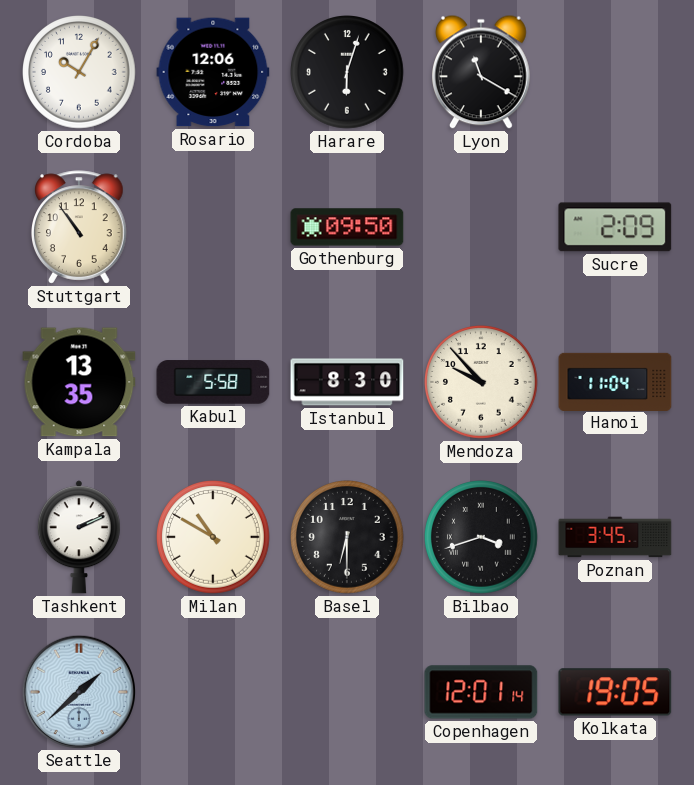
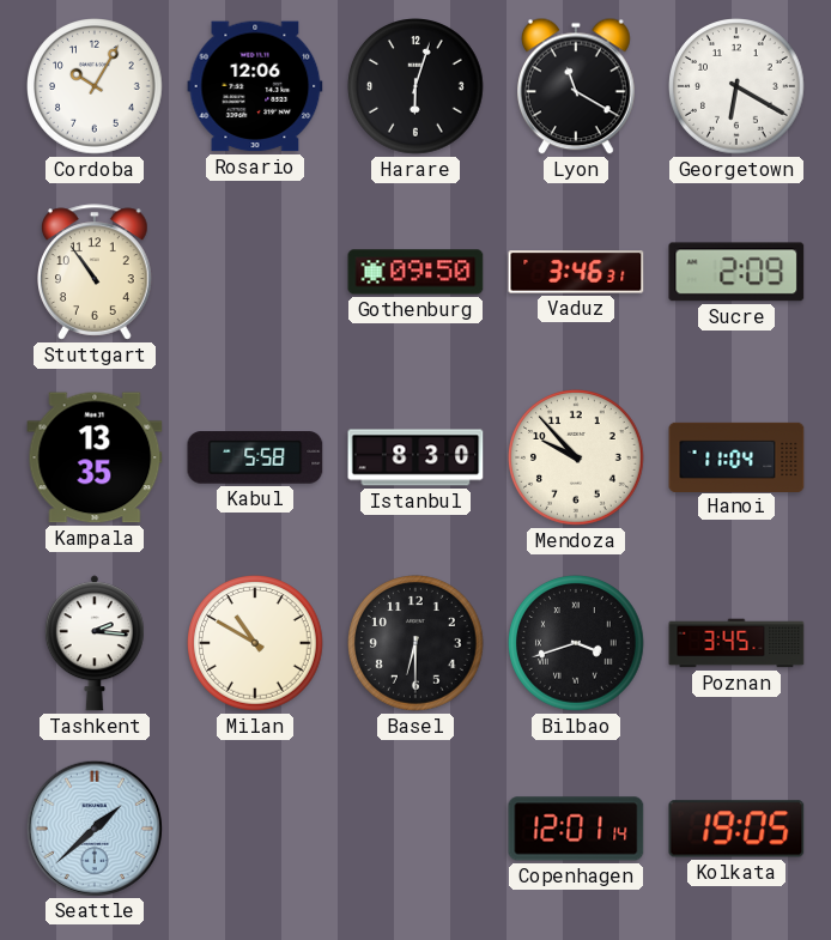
Georgetown: none -> 6:20
Vaduz: none -> 3:46
Tashkent: 2:11 -> 2:16
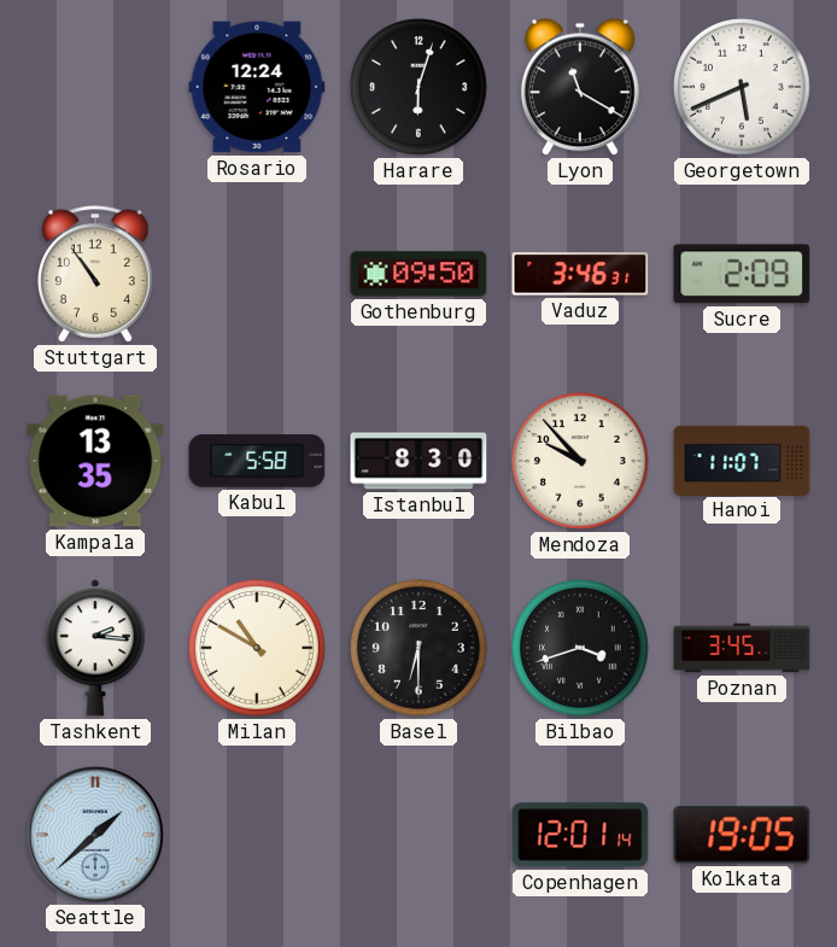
Cordoba: 10:05 -> none
Rosario: 12:06 -> 12:24
Georgetown: 6:20 -> 5:41
Hanoi: 11:04 -> 11:07
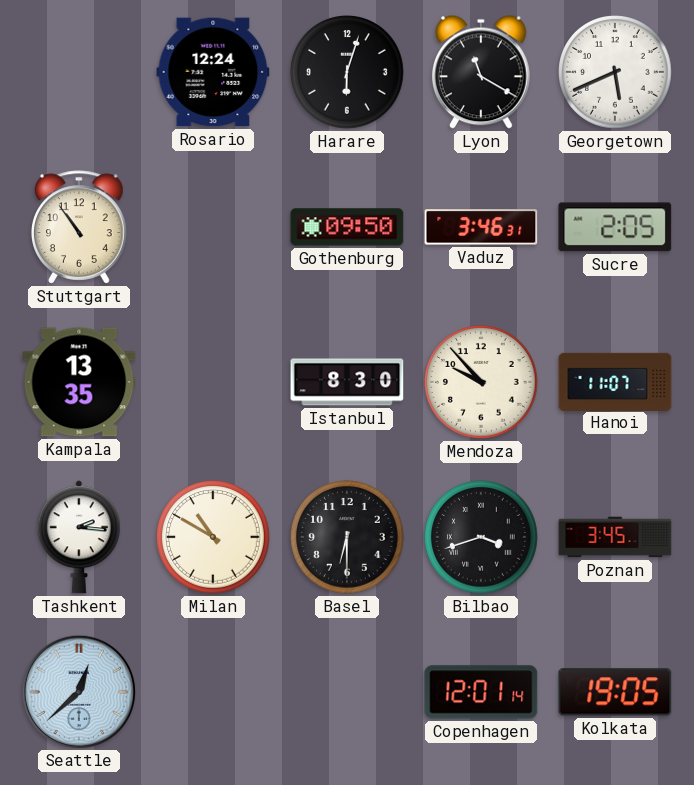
Sucre: 2:09 -> 2:05
Kabul: 5:58 -> none
Seattle: 1:38 -> 12:38
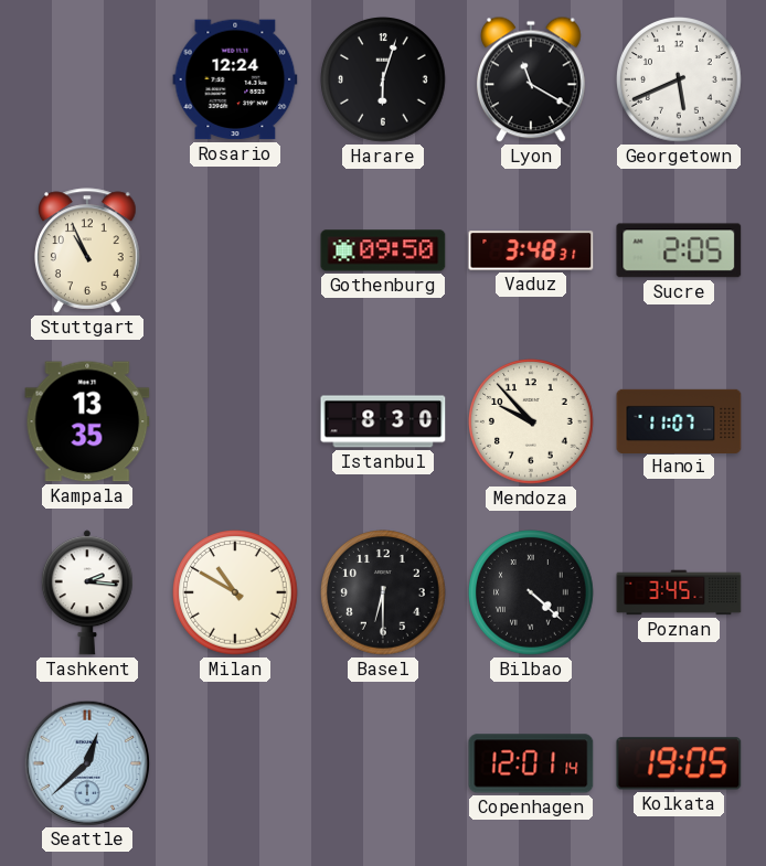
Stuttgart: 10:54 -> 10:56
Vaduz: 3:46 -> 3:48
Bilbao: 3:42 -> 4:22
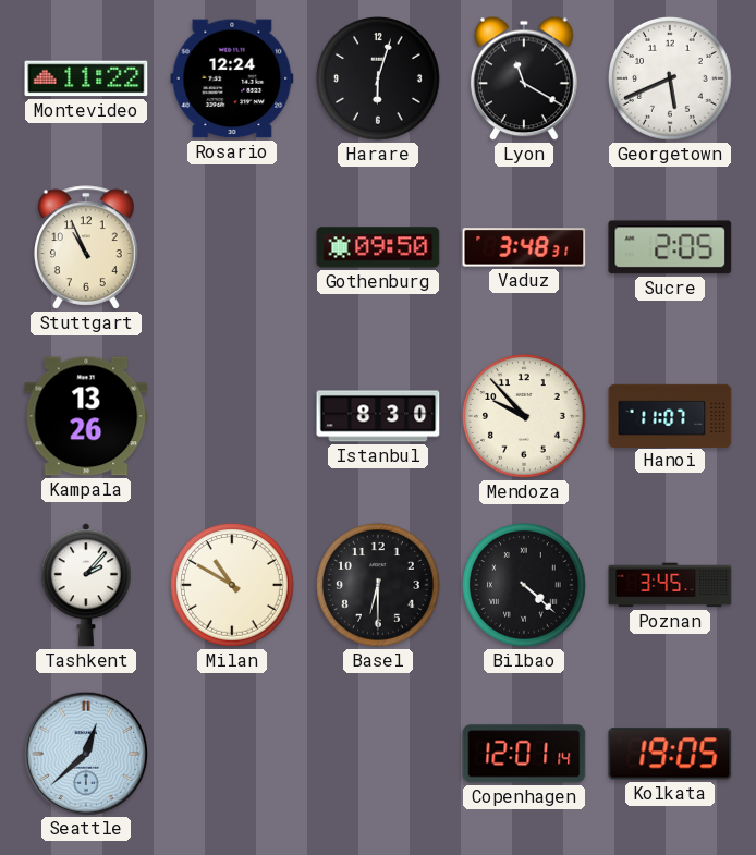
Montevideo: none -> 11:22
Kampala: 13:35 -> 13:26
Tashkent: 2:16 -> 2:07
